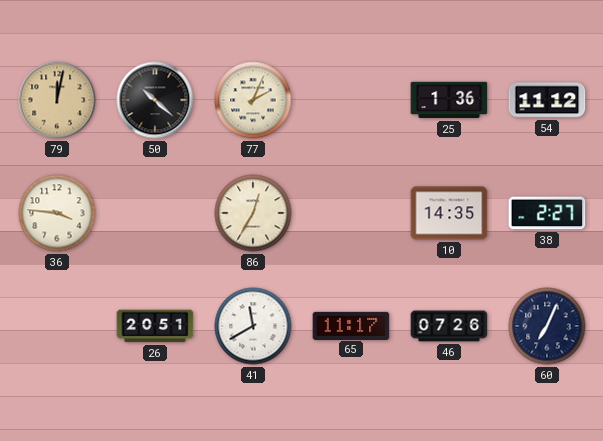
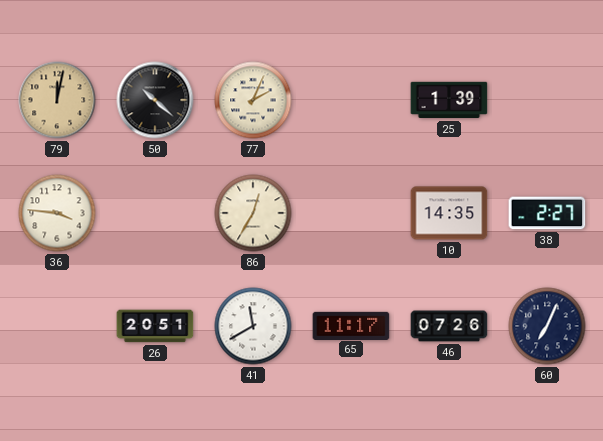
25: 1:36 -> 1:39
54: 11:12 -> none
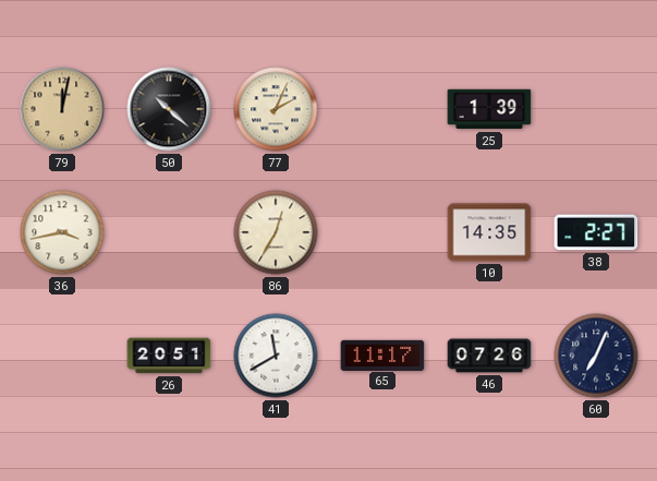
36: 3:46 -> 3:43
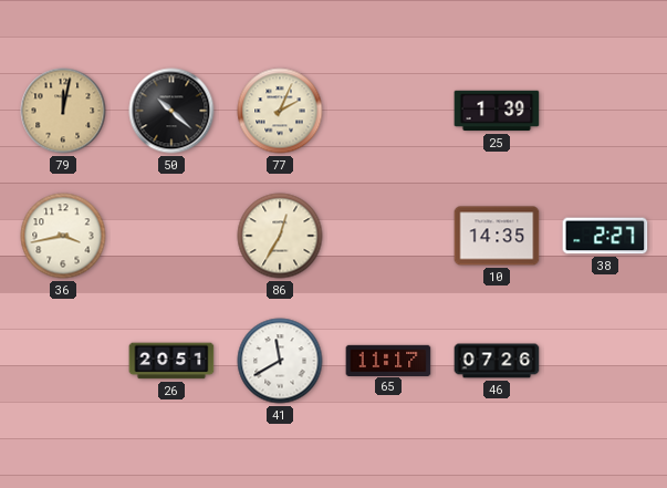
60: 7:04 -> none
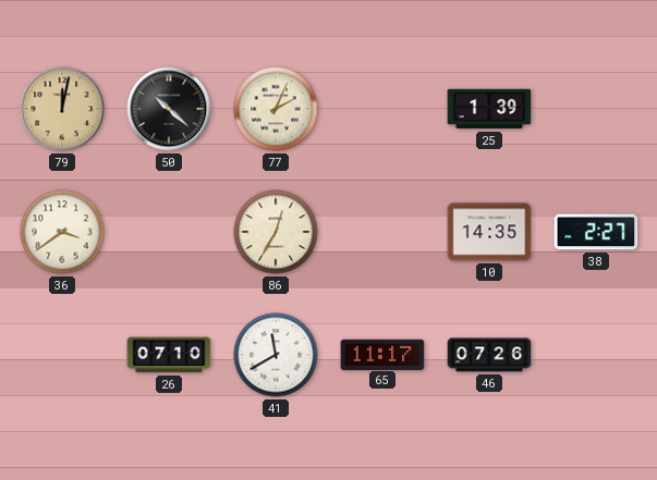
36: 3:43 -> 3:39
26: 20:51 -> 07:10
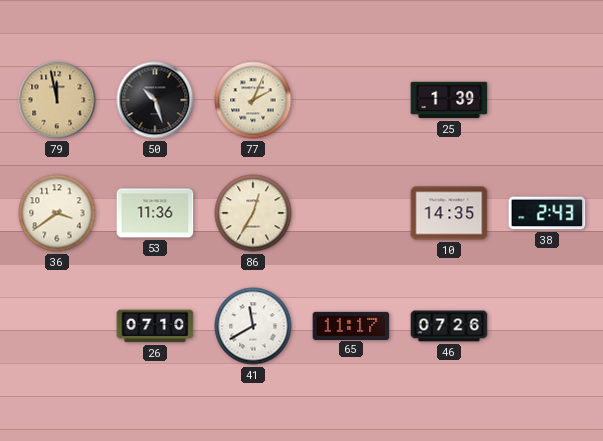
79: 12:02 -> 11:58
50: 10:22 -> 10:27
53: none -> 11:36
38: 2:27 -> 2:43
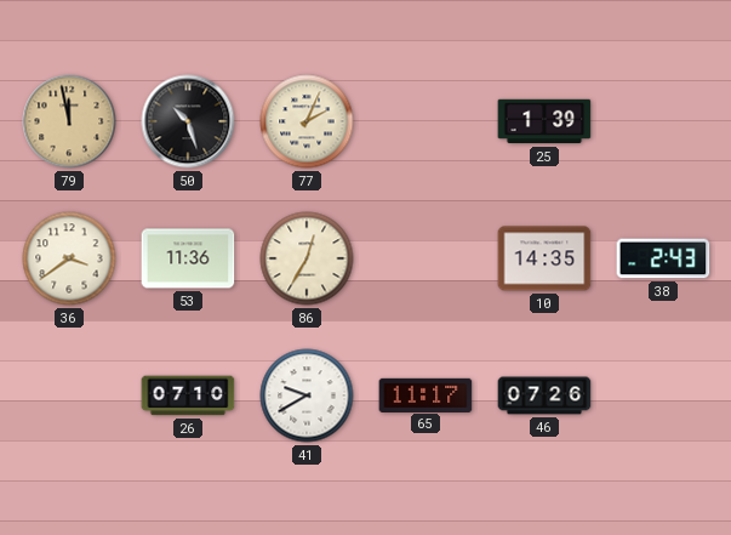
41: 11:40 -> 9:40
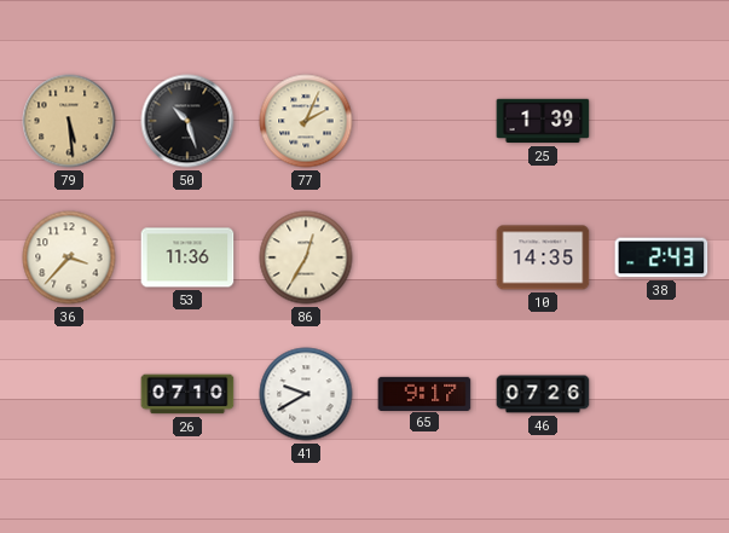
79: 11:58 -> 5:29
36: 3:39 -> 3:37
65: 11:17 -> 9:17
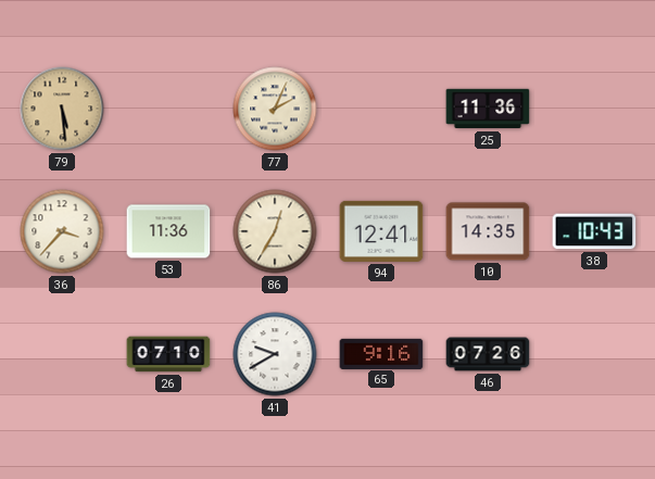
50: 10:27 -> none
25: 1:39 -> 11:36
94: none -> 12:41
38: 2:43 -> 10:43
65: 9:17 -> 9:16
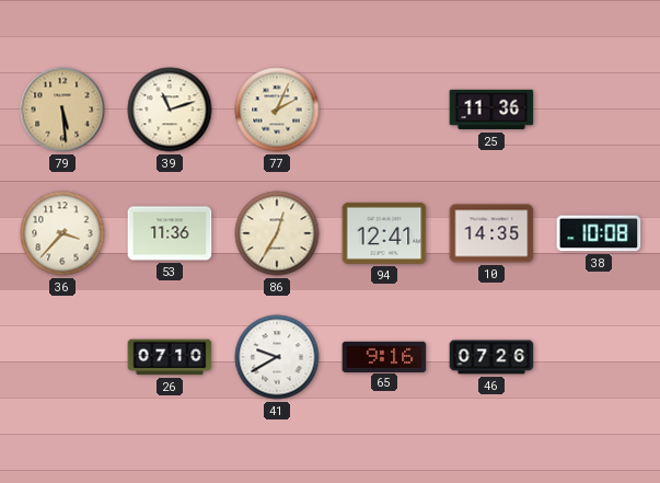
39: none -> 11:12
38: 10:43 -> 10:08
